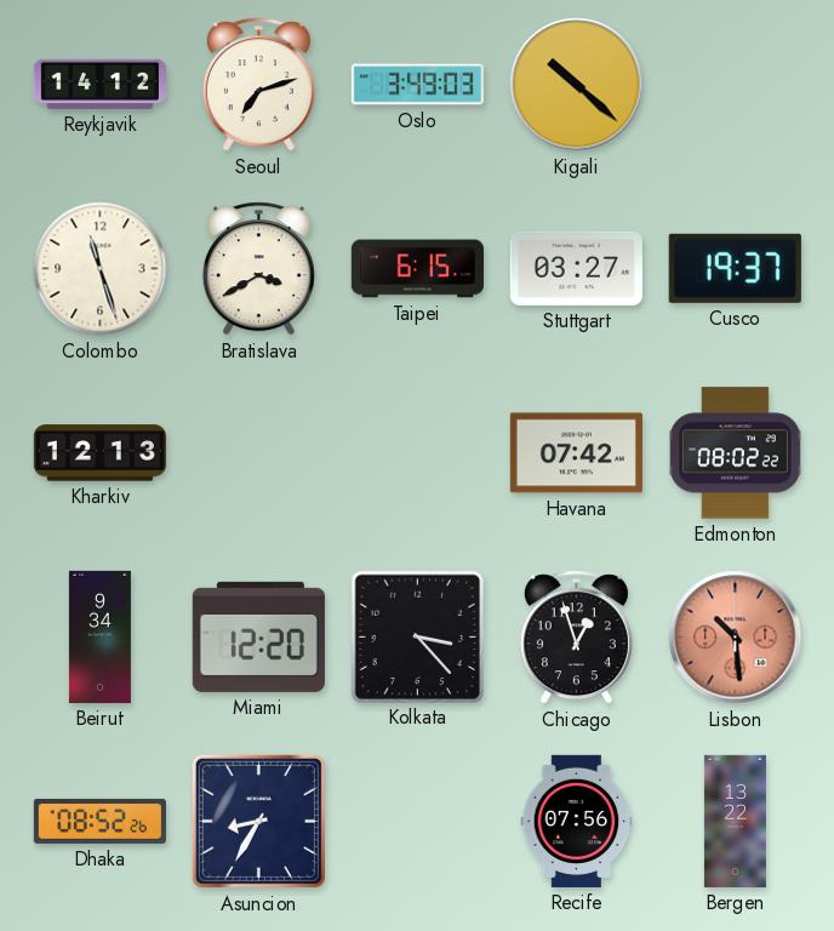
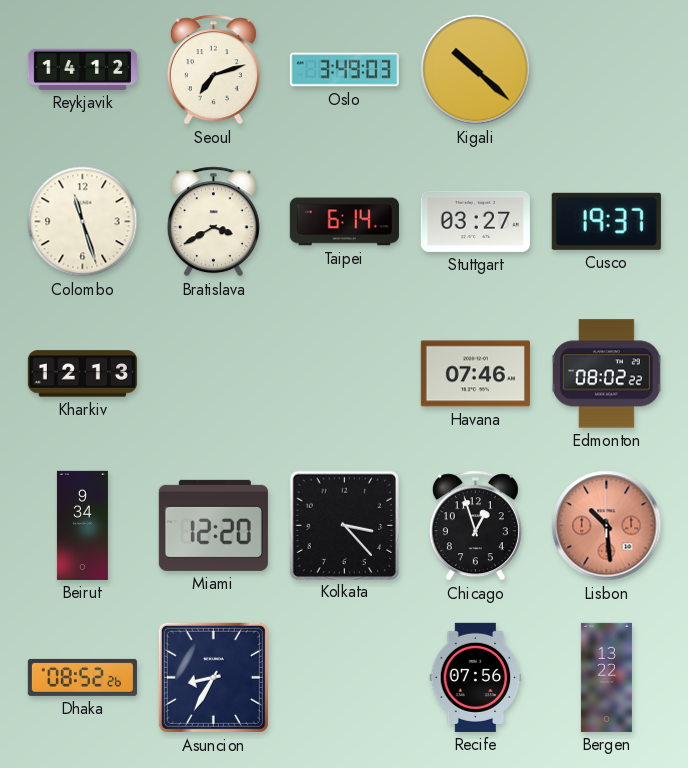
Taipei: 6:15 -> 6:14
Havana: 07:42 -> 07:46
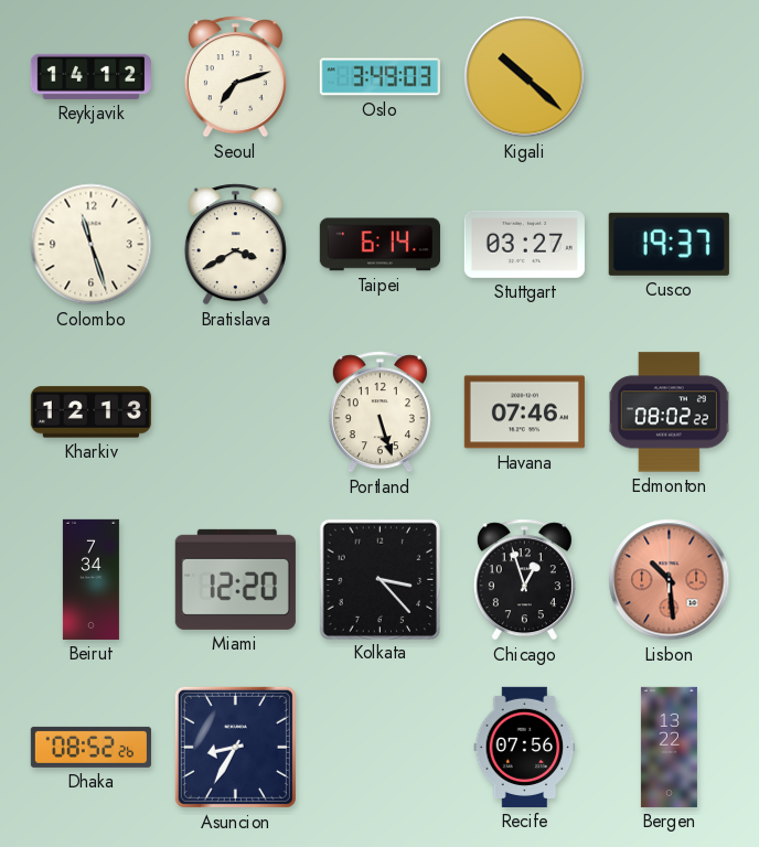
Portland: none -> 5:27
Beirut: 9:34 -> 7:34
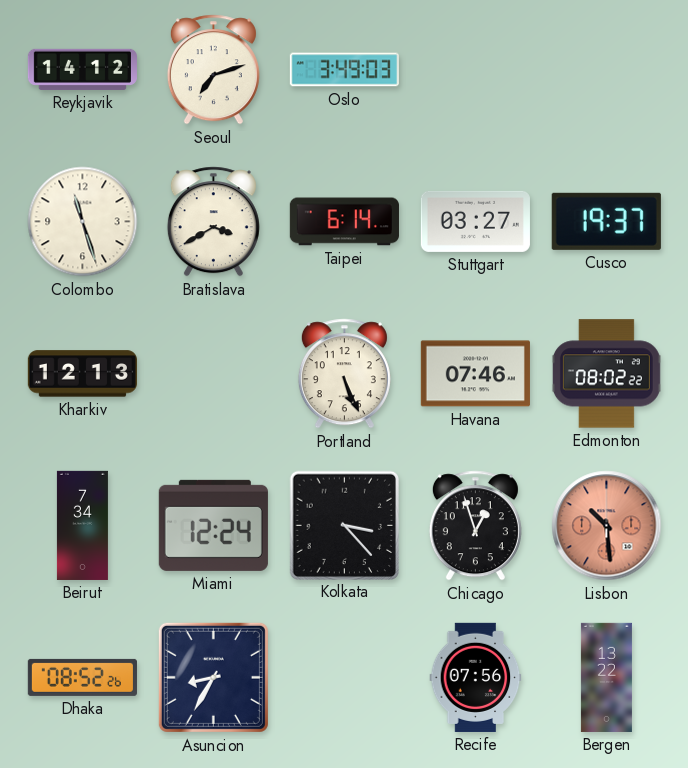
Kigali: 10:22 -> none
Portland: 5:27 -> 5:26
Miami: 12:20 -> 12:24
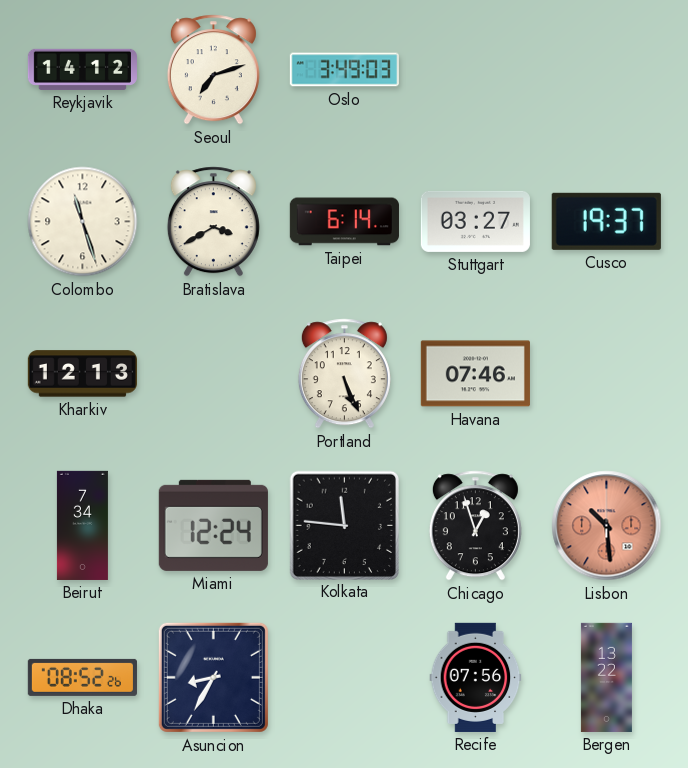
Edmonton: 08:02 -> none
Kolkata: 3:23 -> 11:46
